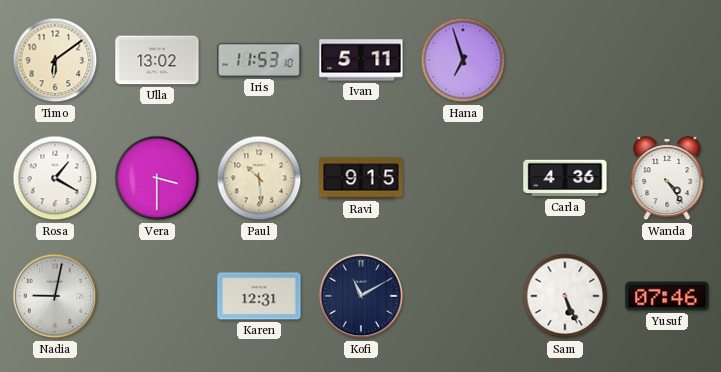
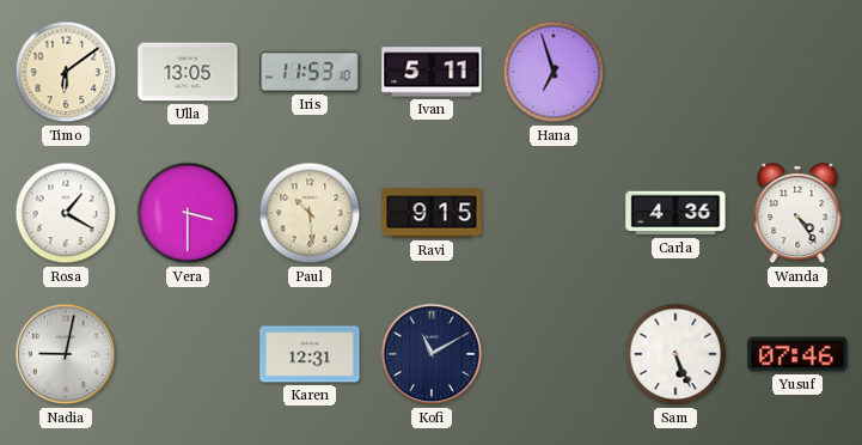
Ulla: 13:02 -> 13:05
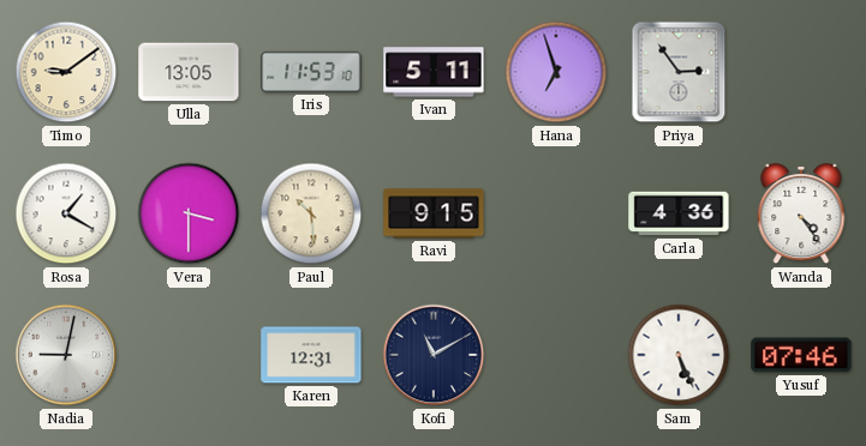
Timo: 6:09 -> 9:09
Priya: none -> 2:54
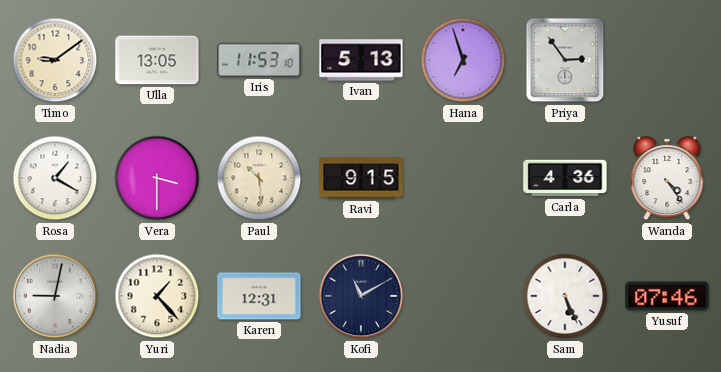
Ivan: 5:11 -> 5:13
Yuri: none -> 1:23
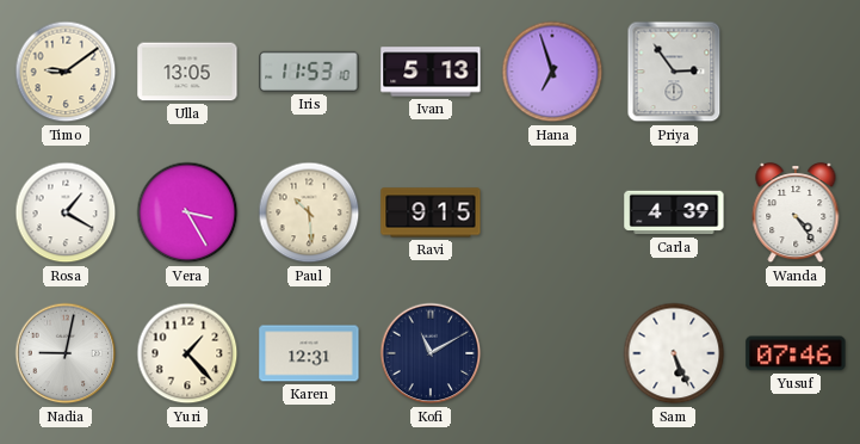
Vera: 3:30 -> 3:25
Carla: 4:36 -> 4:39
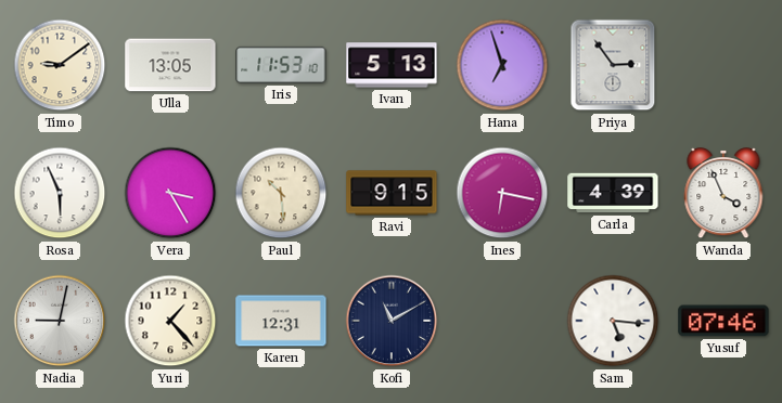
Rosa: 1:20 -> 5:56
Ines: none -> 6:17
Wanda: 4:24 -> 3:56
Sam: 5:26 -> 5:16
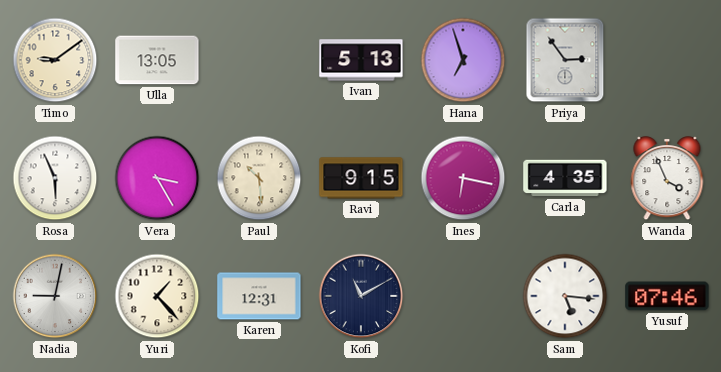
Iris: 11:53 -> none
Carla: 4:39 -> 4:35
